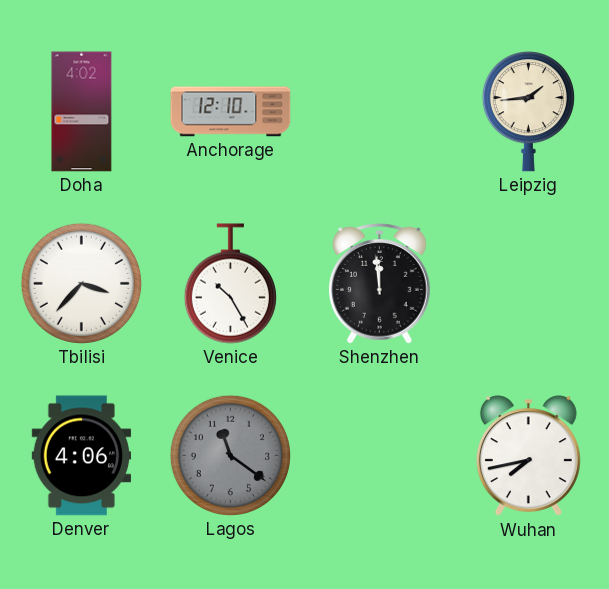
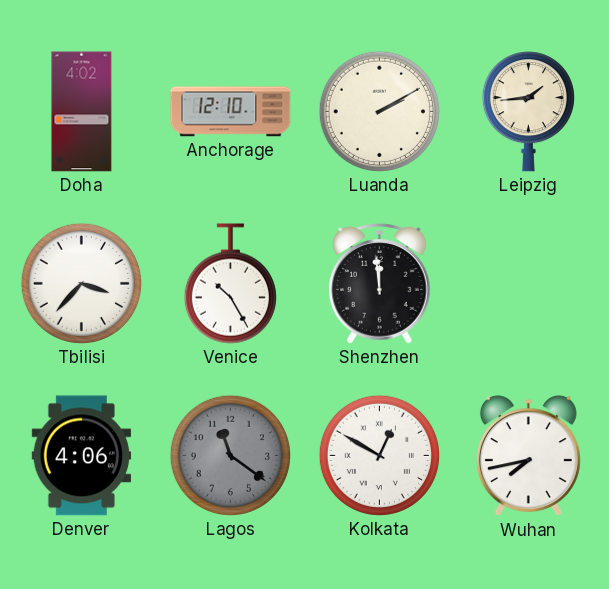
Luanda: none -> 2:10
Kolkata: none -> 12:50
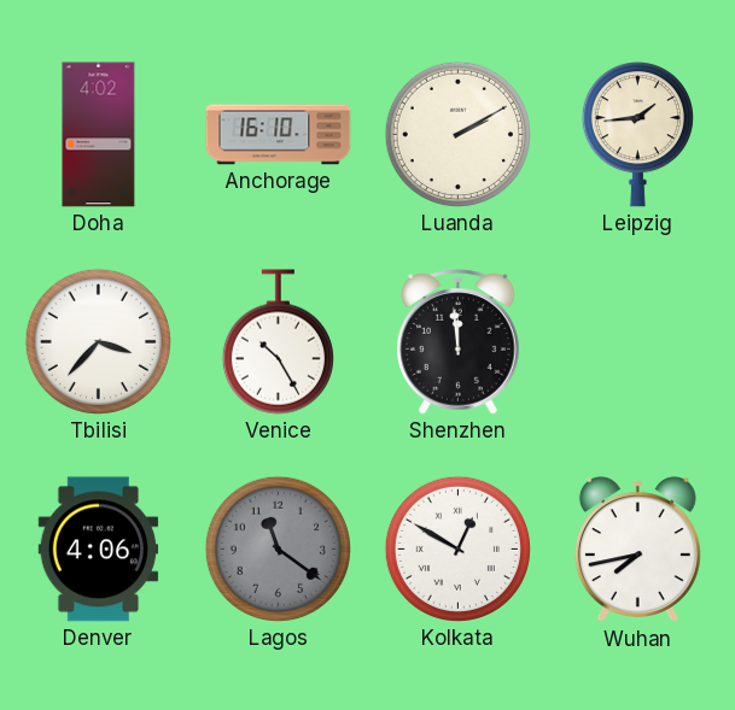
Anchorage: 12:10 -> 16:10
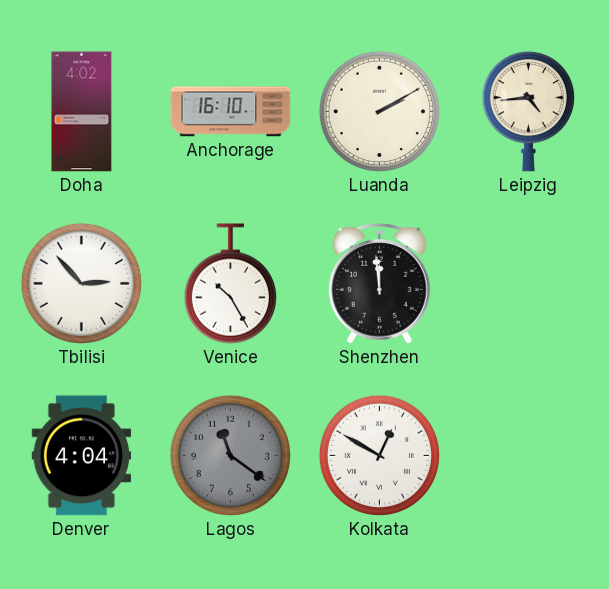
Leipzig: 1:44 -> 4:44
Tbilisi: 3:37 -> 2:53
Denver: 4:06 -> 4:04
Wuhan: 7:43 -> none
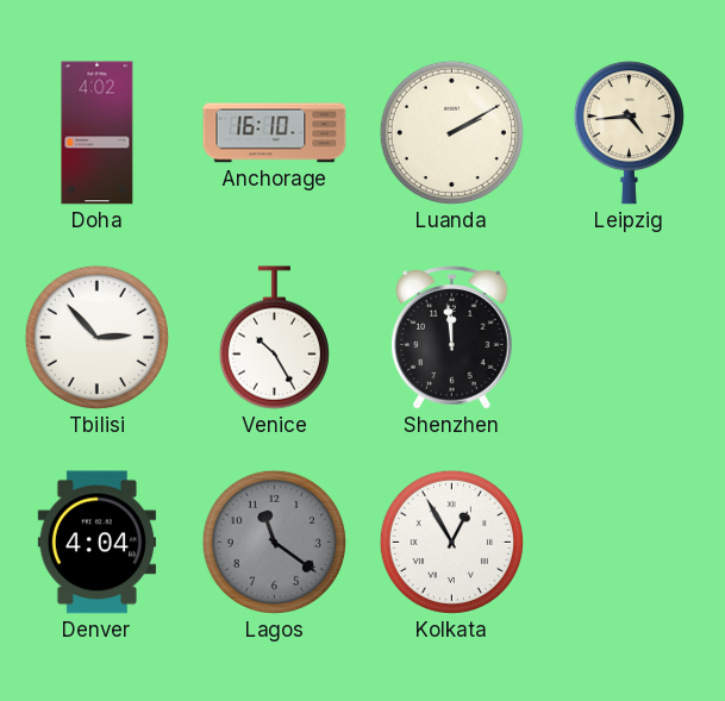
Kolkata: 12:50 -> 12:55
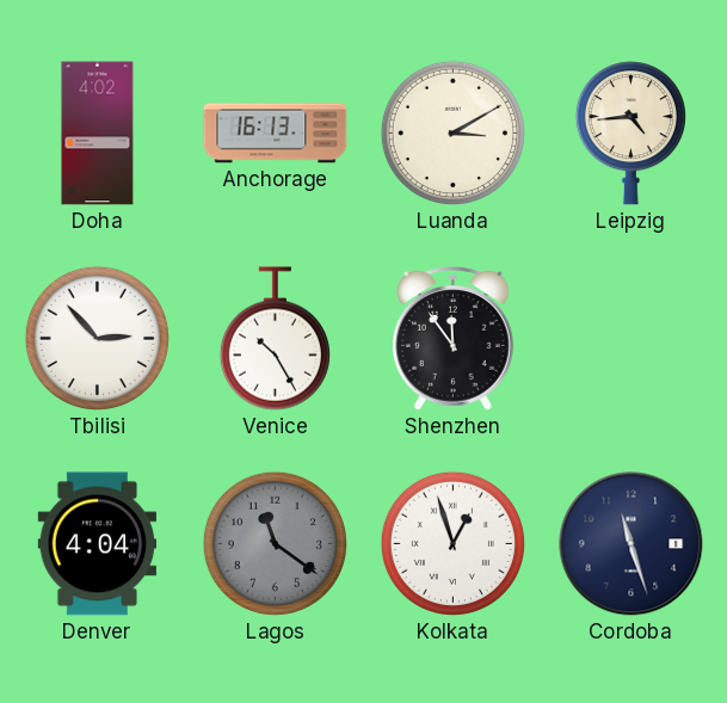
Anchorage: 16:10 -> 16:13
Luanda: 2:10 -> 3:10
Shenzhen: 11:59 -> 11:54
Kolkata: 12:55 -> 12:57
Cordoba: none -> 11:27
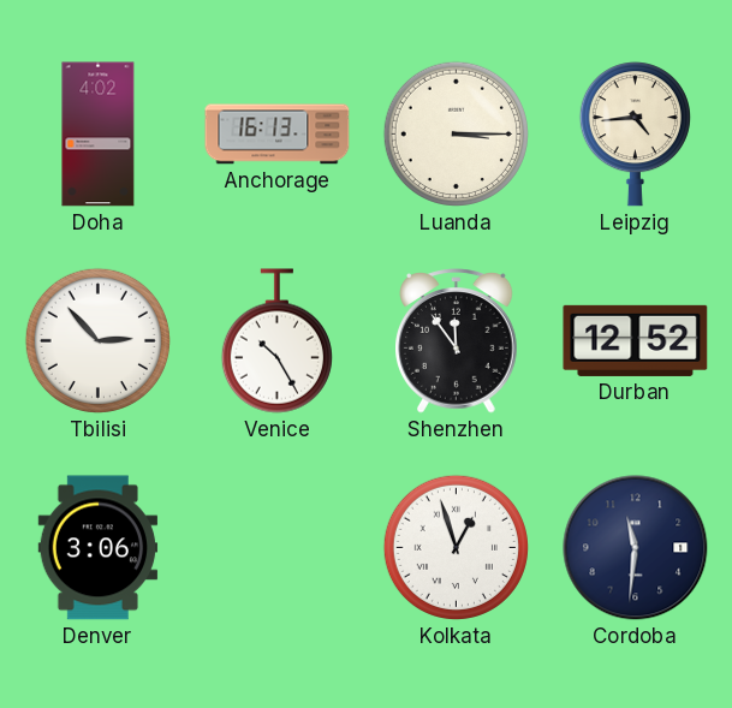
Luanda: 3:10 -> 3:15
Durban: none -> 12:52
Denver: 4:04 -> 3:06
Lagos: 11:21 -> none
Cordoba: 11:27 -> 11:31
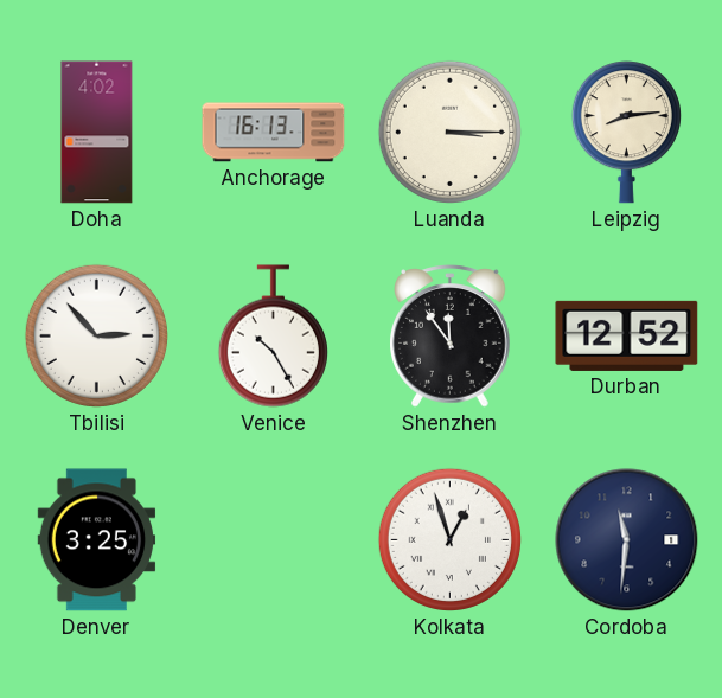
Leipzig: 4:44 -> 8:14
Denver: 3:06 -> 3:25
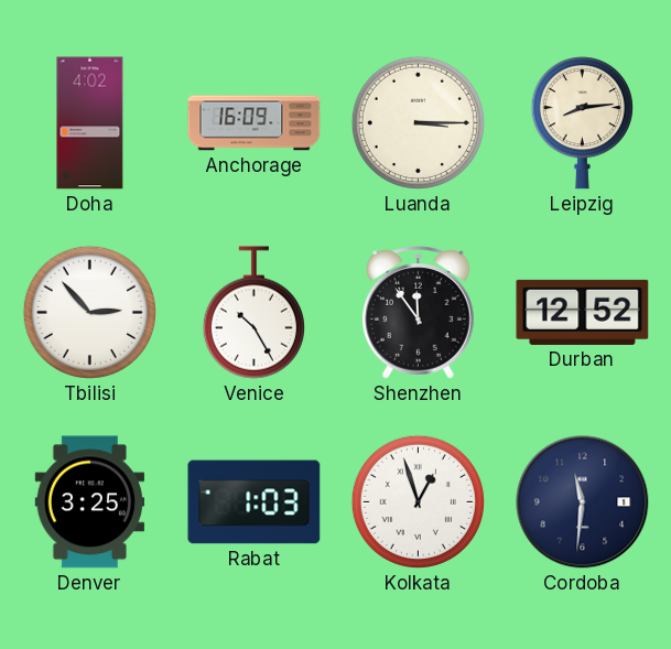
Anchorage: 16:13 -> 16:09
Rabat: none -> 1:03
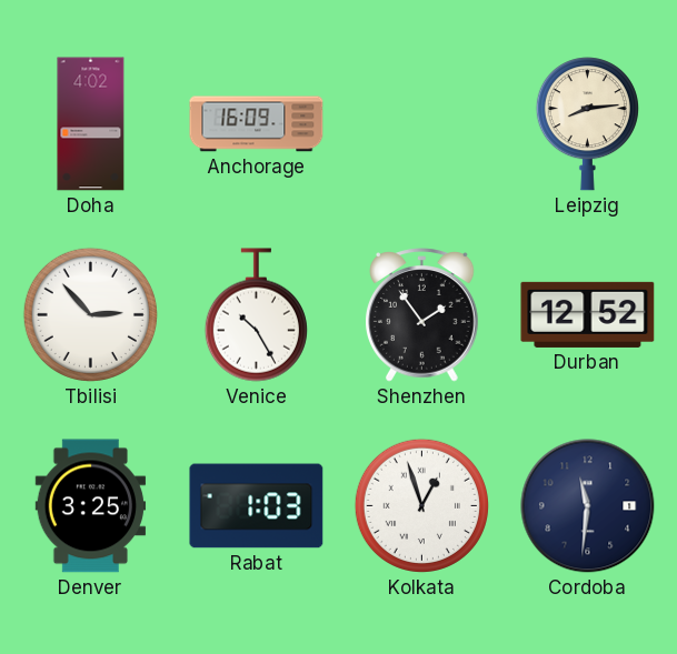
Luanda: 3:15 -> none
Shenzhen: 11:54 -> 1:54
